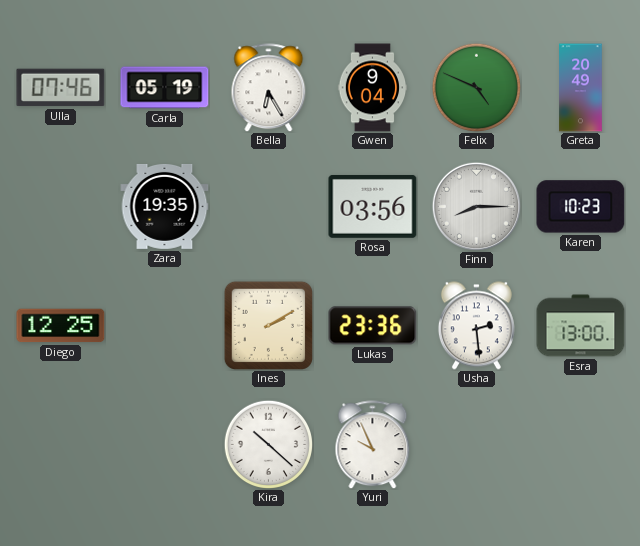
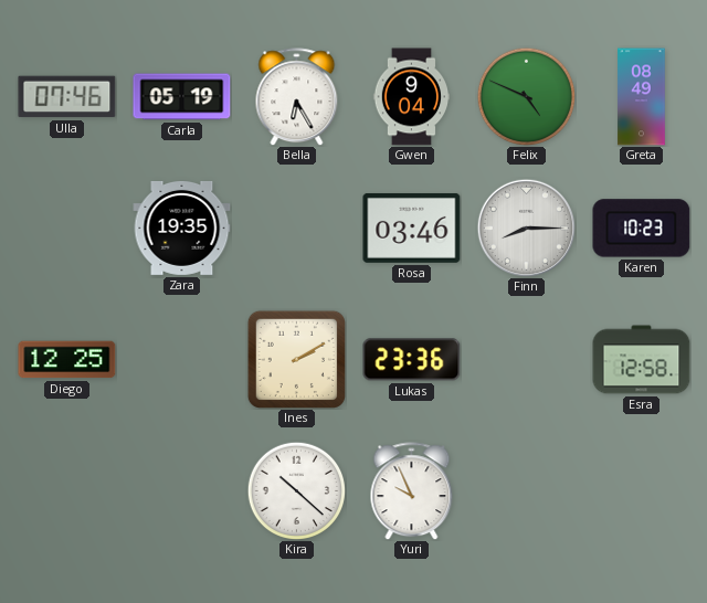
Greta: 20:49 -> 08:49
Rosa: 03:56 -> 03:46
Usha: 2:29 -> none
Esra: 13:00 -> 12:58
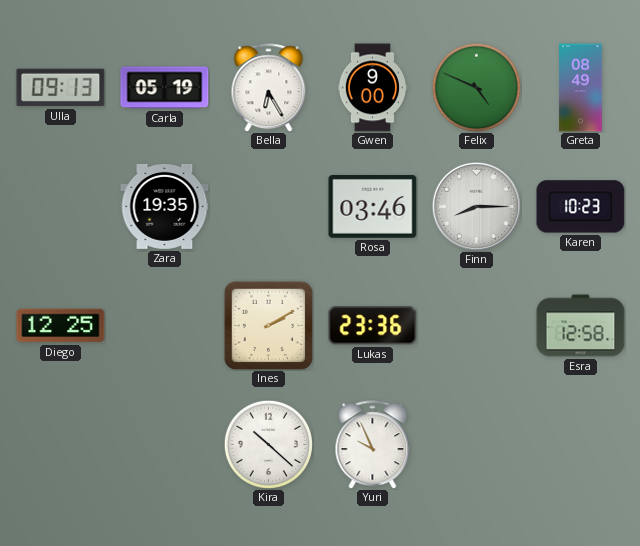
Ulla: 07:46 -> 09:13
Gwen: 9:04 -> 9:00
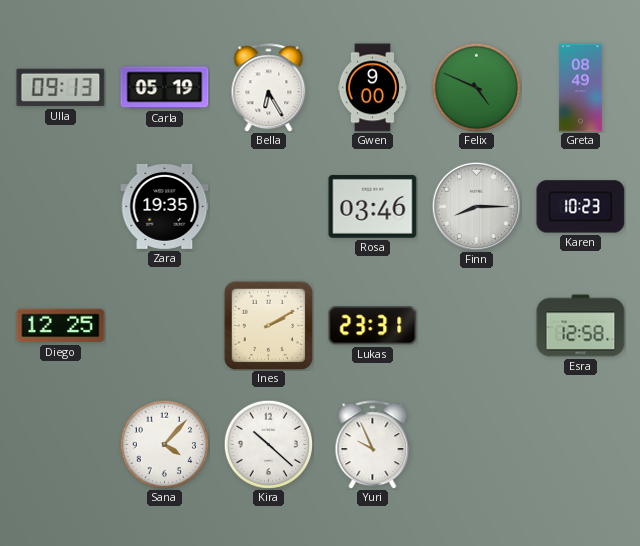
Lukas: 23:36 -> 23:31
Sana: none -> 4:07
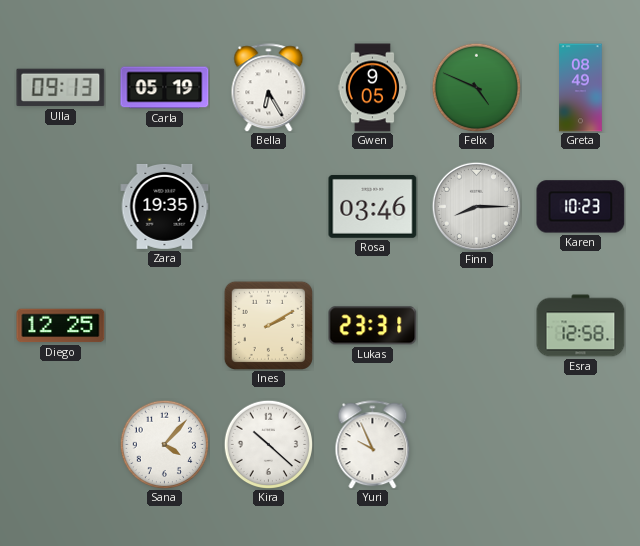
Gwen: 9:00 -> 9:05
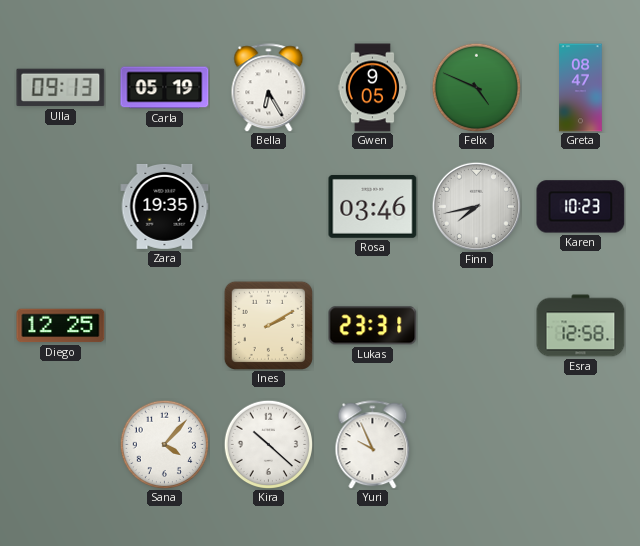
Greta: 08:49 -> 08:47
Finn: 8:15 -> 7:43
